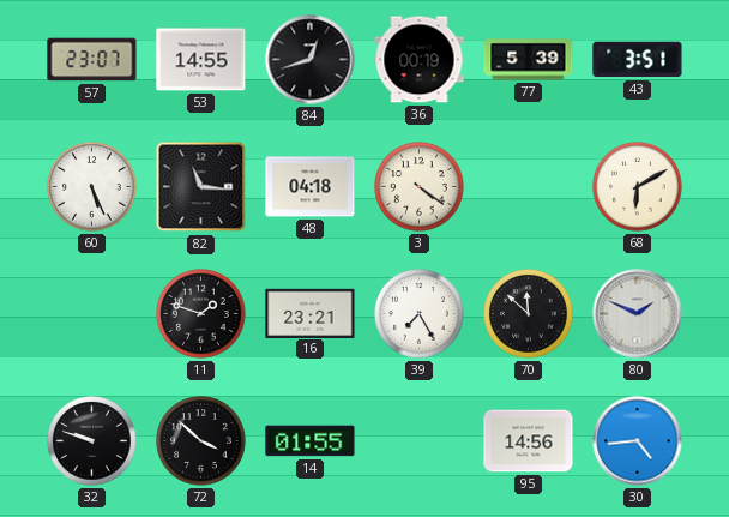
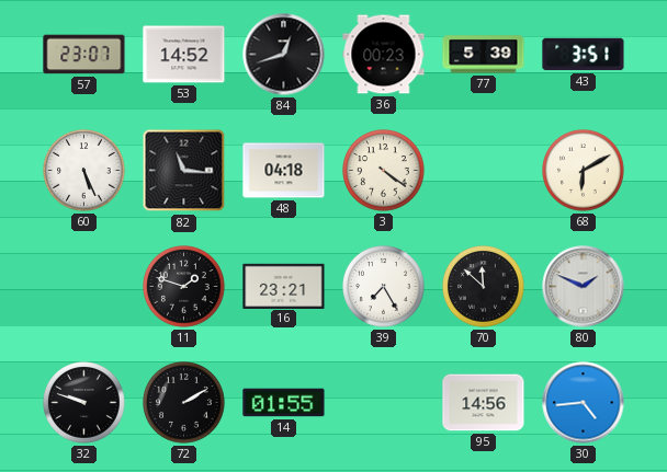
53: 14:55 -> 14:52
36: 00:19 -> 00:23
72: 3:52 -> 2:10
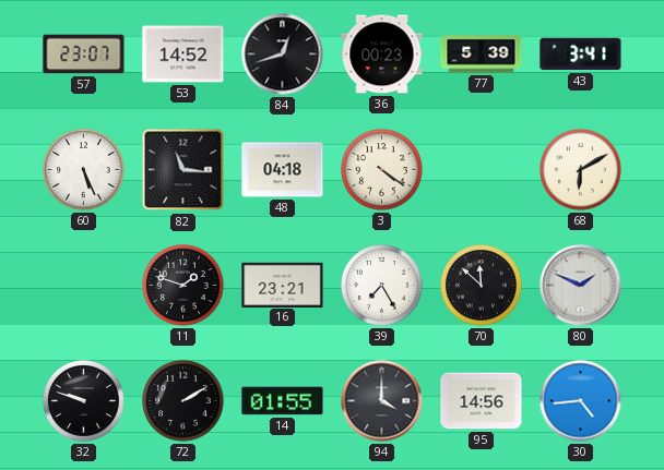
43: 3:51 -> 3:41
94: none -> 4:00
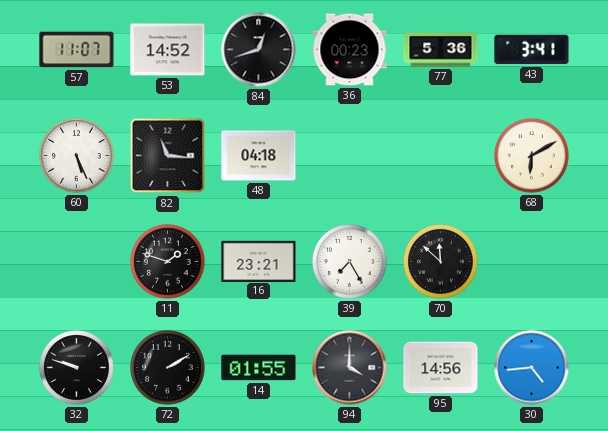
57: 23:07 -> 11:07
77: 5:39 -> 5:36
3: 4:21 -> none
80: 1:49 -> none
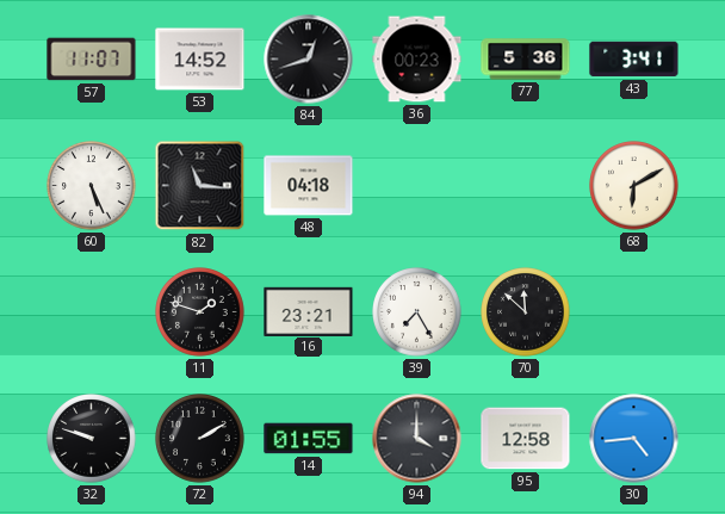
95: 14:56 -> 12:58
